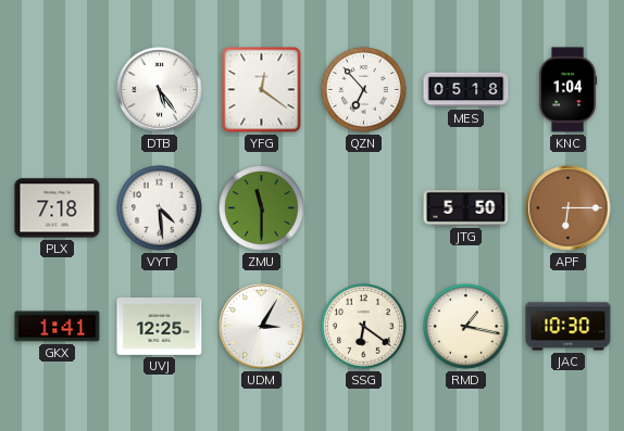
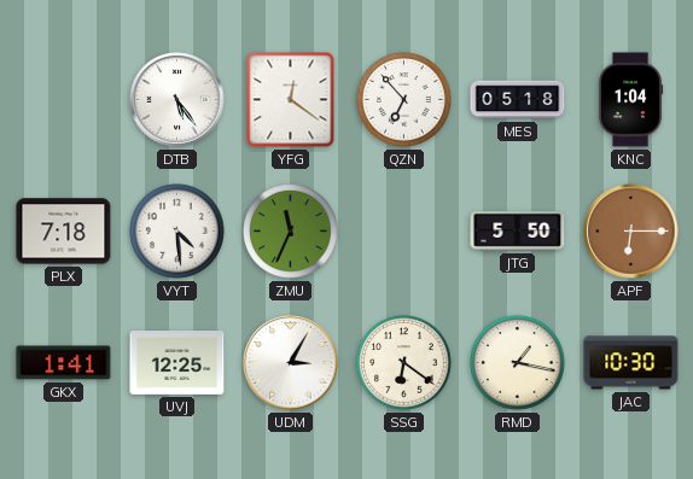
ZMU: 11:30 -> 11:34
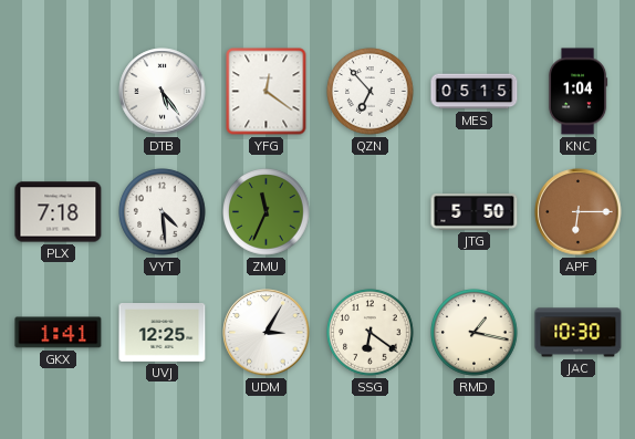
MES: 05:18 -> 05:15
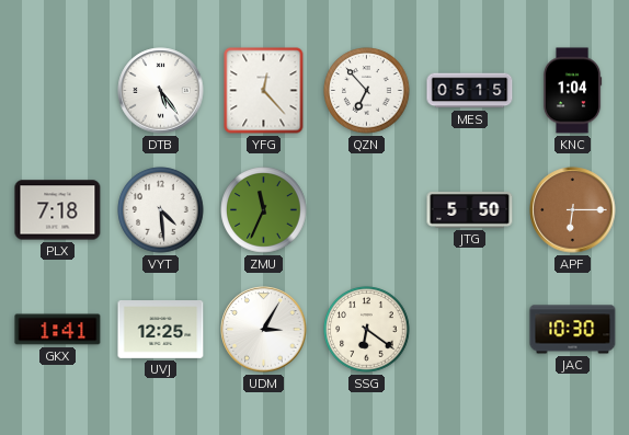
YFG: 12:21 -> 12:23
RMD: 1:17 -> none
